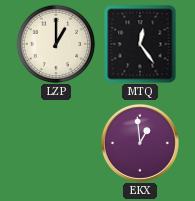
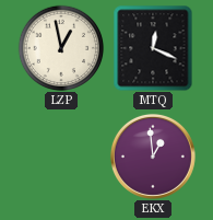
LZP: 1:00 -> 12:58
MTQ: 12:24 -> 12:19
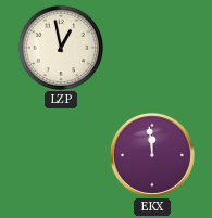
MTQ: 12:19 -> none
EKX: 12:59 -> 11:59
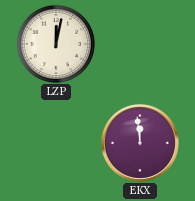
LZP: 12:58 -> 12:02
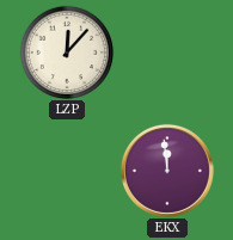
LZP: 12:02 -> 12:07
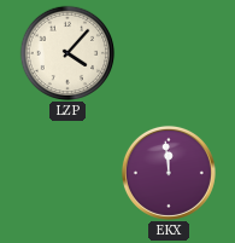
LZP: 12:07 -> 4:07
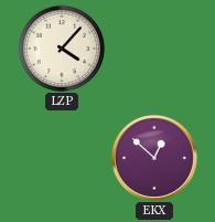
EKX: 11:59 -> 12:52
